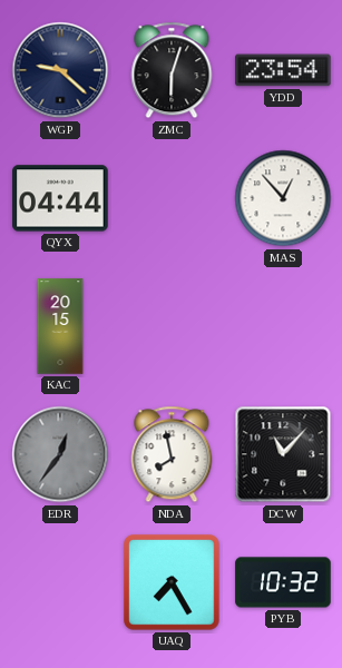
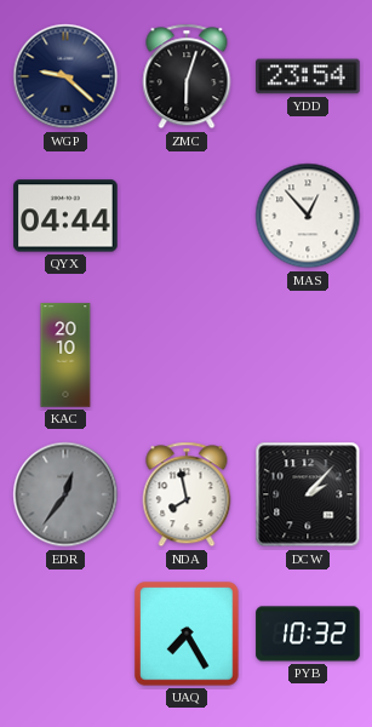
KAC: 20:15 -> 20:10
DCW: 11:07 -> 2:07
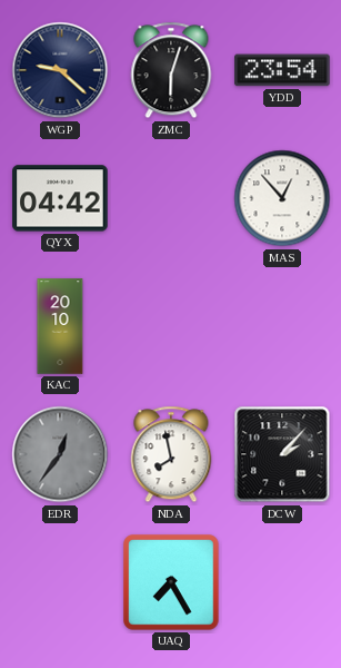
QYX: 04:44 -> 04:42
PYB: 10:32 -> none
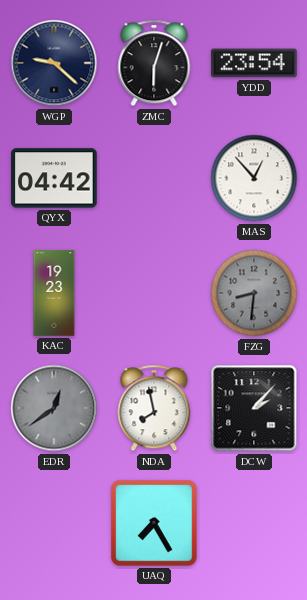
KAC: 20:10 -> 19:23
FZG: none -> 8:31
EDR: 12:36 -> 12:39
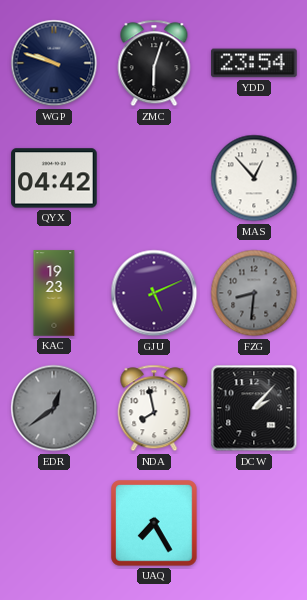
WGP: 9:22 -> 9:48
GJU: none -> 5:11
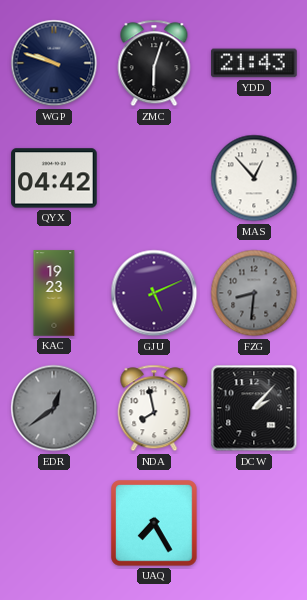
YDD: 23:54 -> 21:43
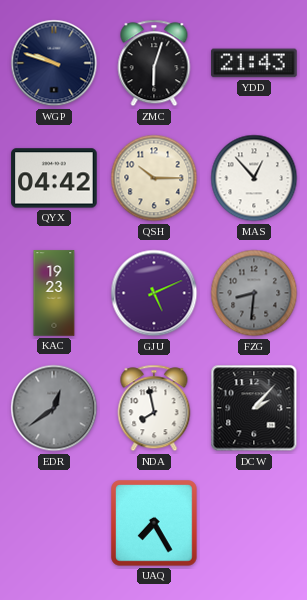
QSH: none -> 10:15
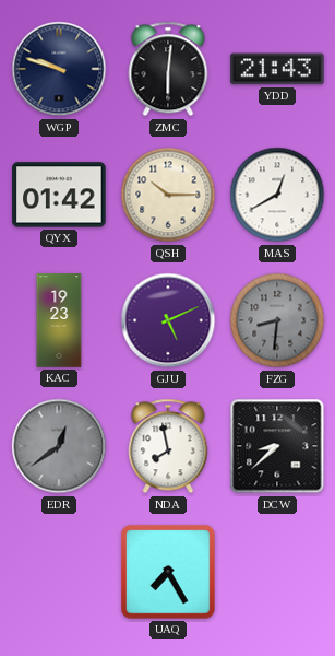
ZMC: 6:03 -> 6:01
QYX: 04:42 -> 01:42
MAS: 12:53 -> 12:40
DCW: 2:07 -> 8:38
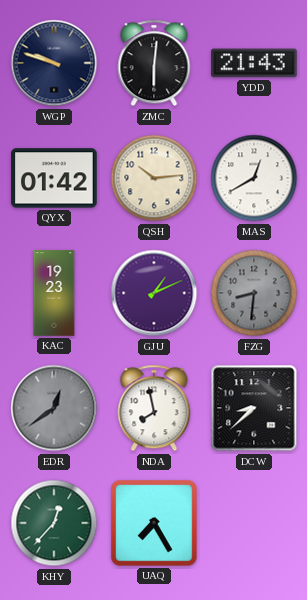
QSH: 10:15 -> 10:14
GJU: 5:11 -> 1:11
KHY: none -> 12:37
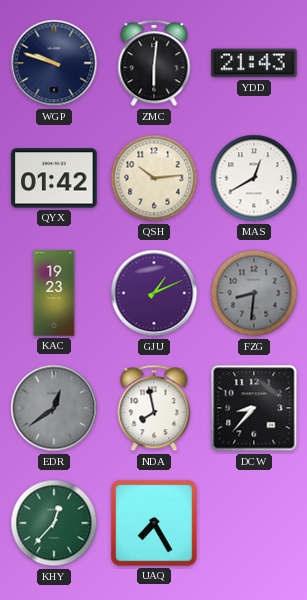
DCW: 8:38 -> 8:37
